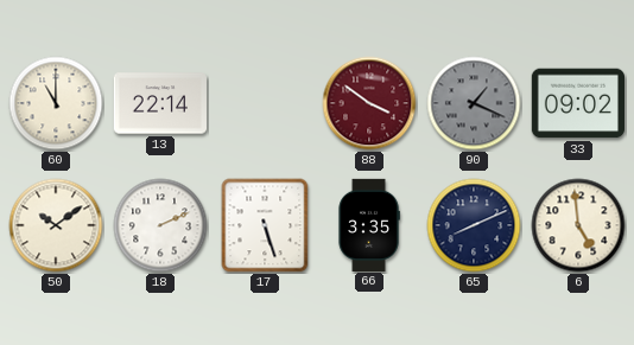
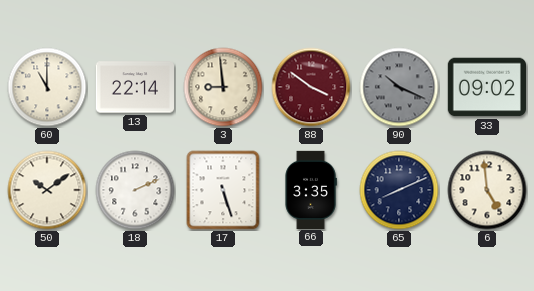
3: none -> 8:59
90: 1:19 -> 10:19
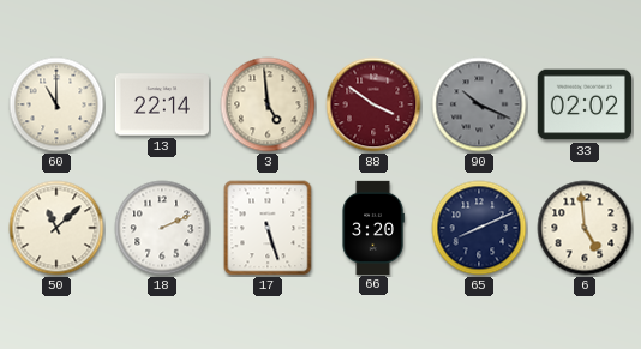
3: 8:59 -> 4:59
33: 09:02 -> 02:02
50: 10:09 -> 11:08
66: 3:35 -> 3:20
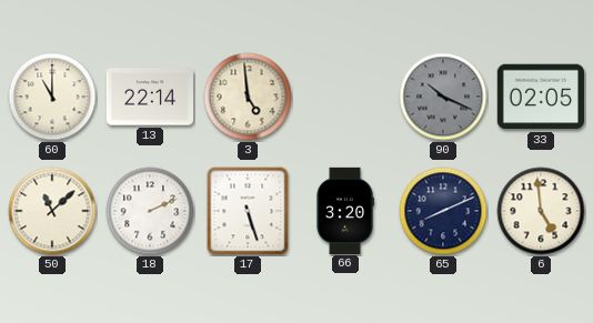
88: 3:51 -> none
33: 02:02 -> 02:05
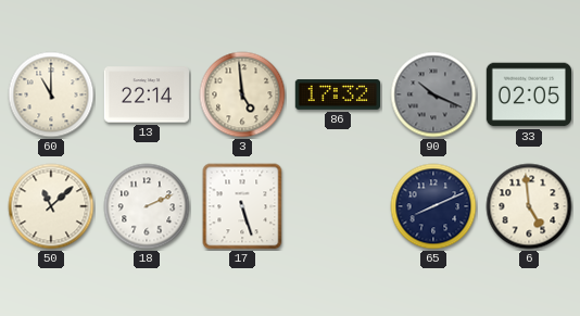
86: none -> 17:32
66: 3:20 -> none
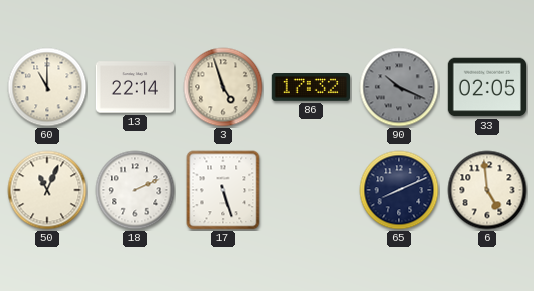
3: 4:59 -> 4:57
50: 11:08 -> 11:04
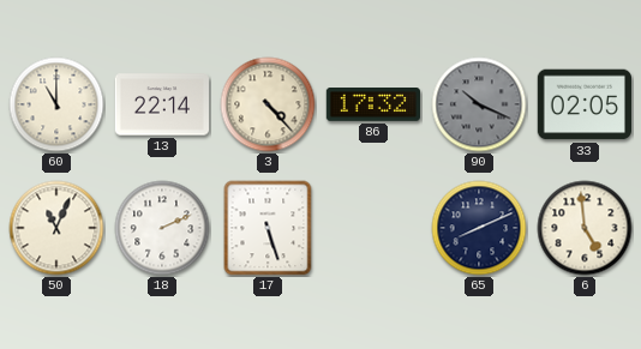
3: 4:57 -> 4:23
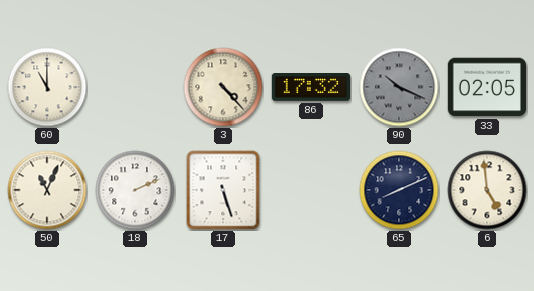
13: 22:14 -> none
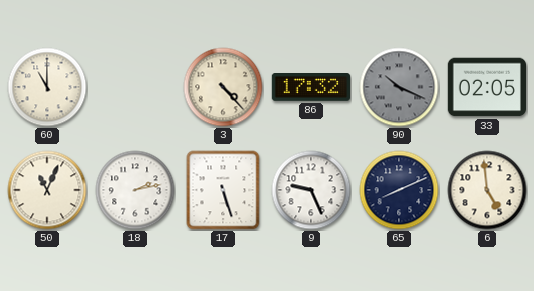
18: 2:11 -> 2:13
9: none -> 9:26
